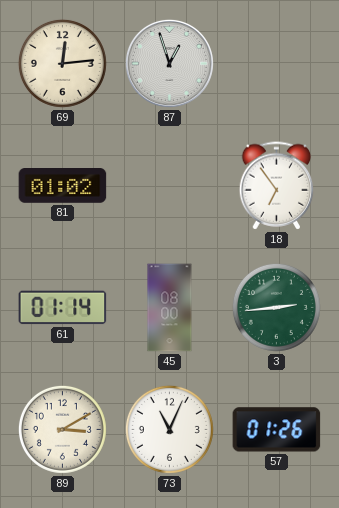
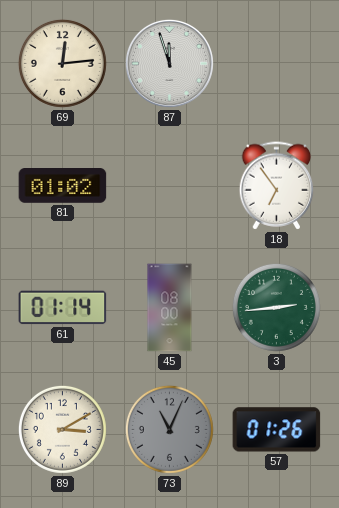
87: 12:57 -> 11:57
73 dial: white -> grey
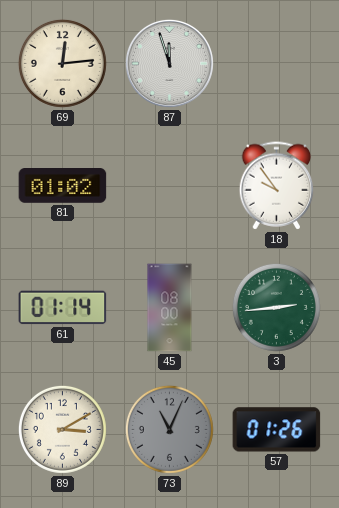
18: 6:54 -> 9:54
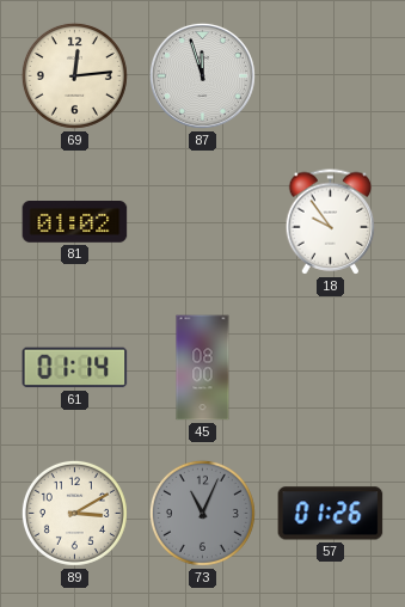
3: 2:44 -> none
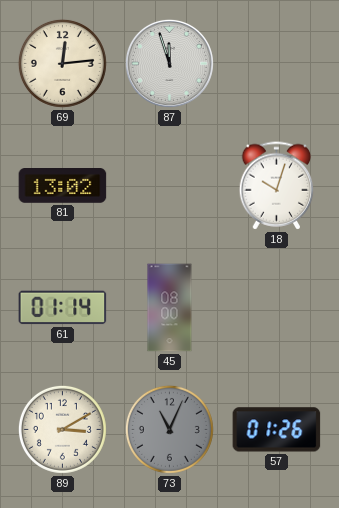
81: 01:02 -> 13:02
18: 9:54 -> 10:03
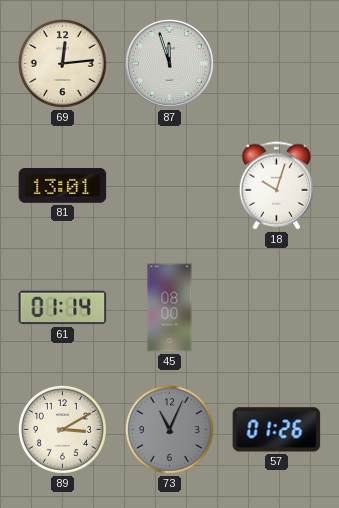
81: 13:02 -> 13:01
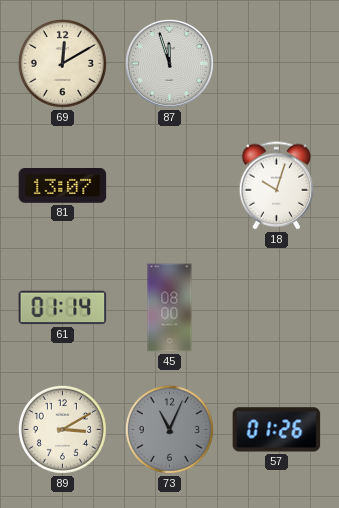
69: 12:14 -> 12:10
81: 13:01 -> 13:07
